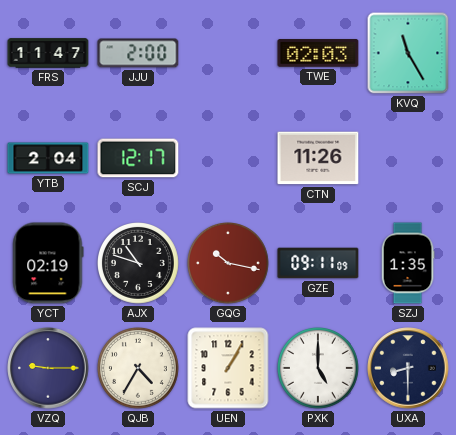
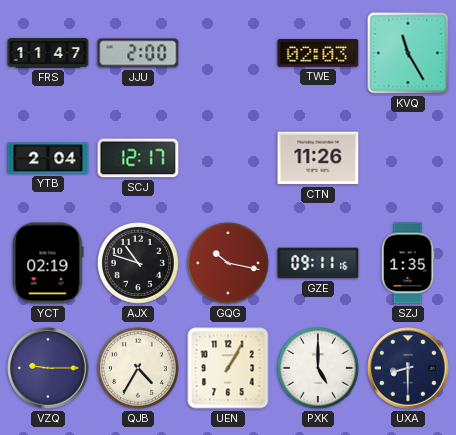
GZE: 09:11:09 -> 09:11:16
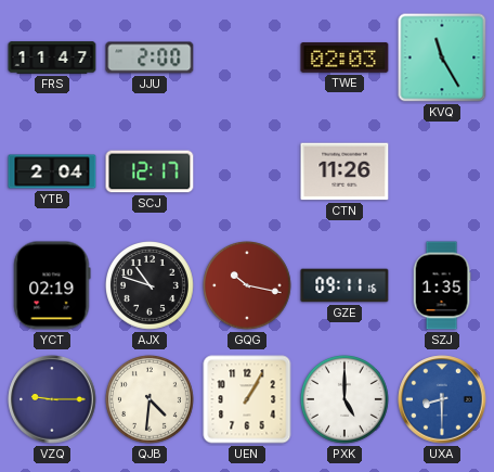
QJB: 4:35 -> 4:31
UXA dial: navy -> blue
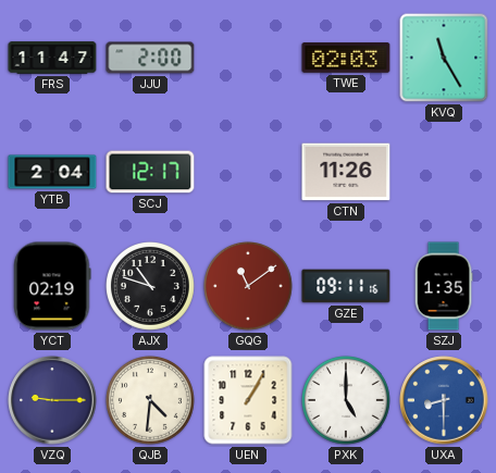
GQG: 10:17 -> 11:09
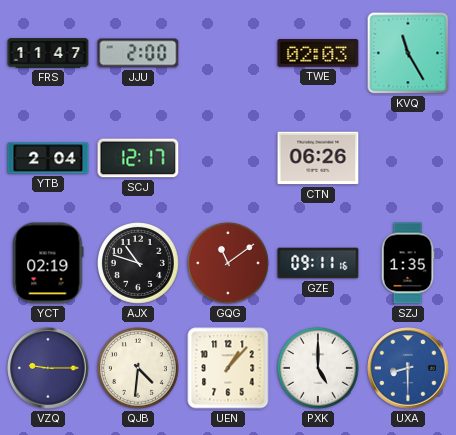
CTN: 11:26 -> 06:26
UEN: 1:05 -> 1:07
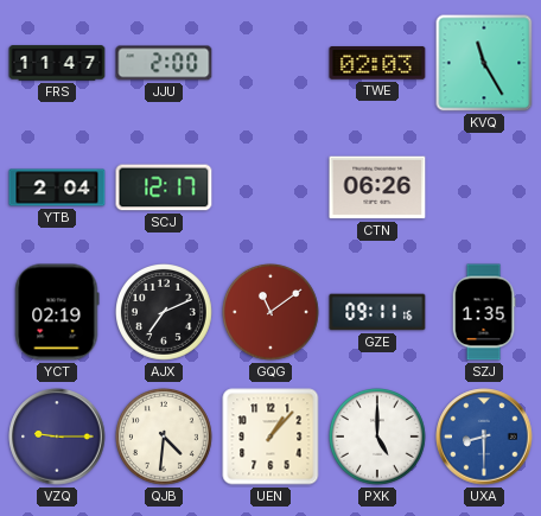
AJX: 10:48 -> 7:11
